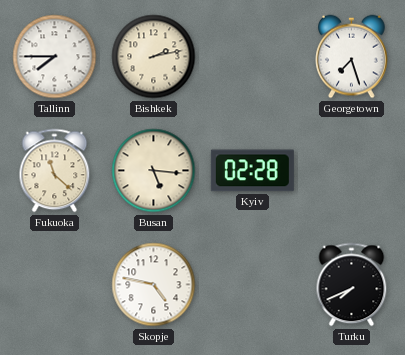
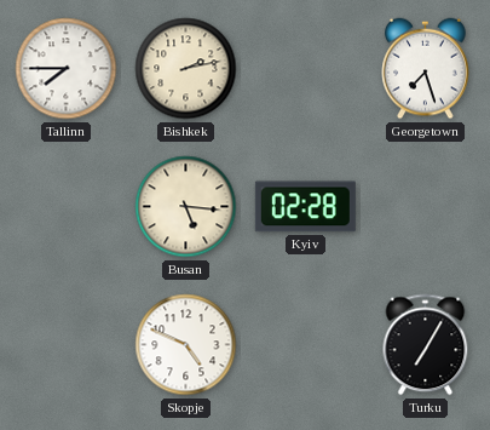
Fukuoka: 11:22 -> none
Skopje: 4:47 -> 4:49
Turku: 7:41 -> 7:05
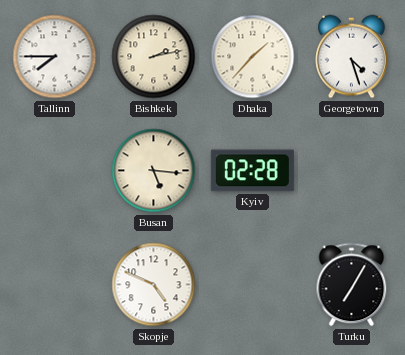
Dhaka: none -> 1:37
Georgetown: 7:27 -> 4:27
